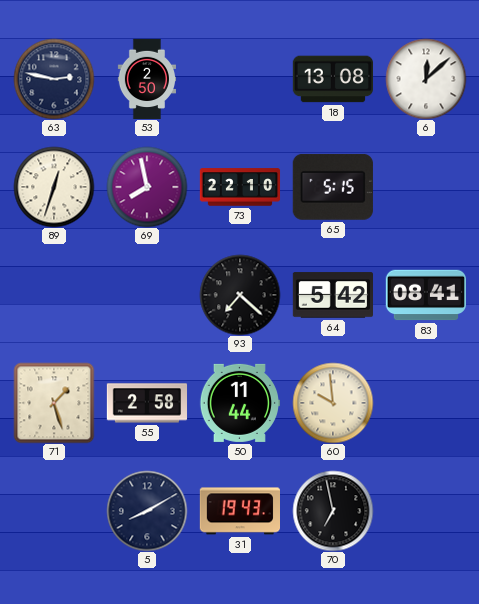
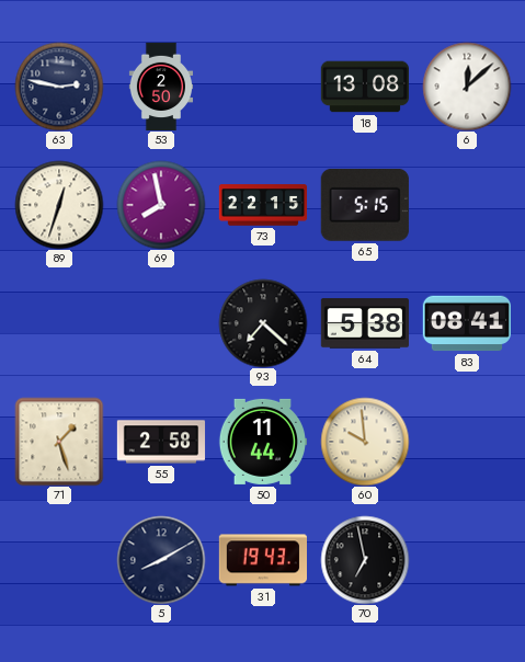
73: 22:10 -> 22:15
64: 5:42 -> 5:38
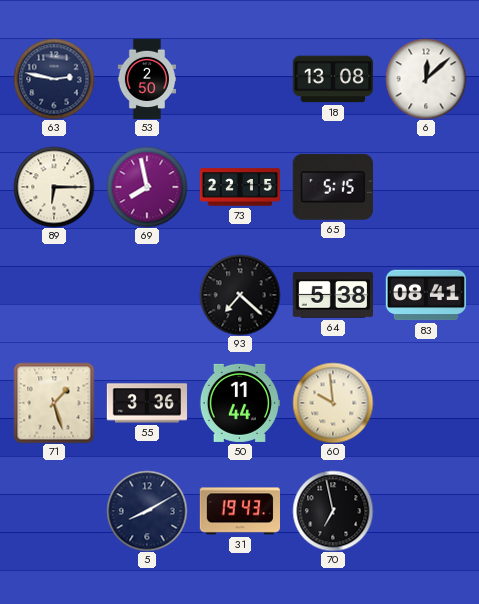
89: 12:33 -> 6:15
55: 2:58 -> 3:36
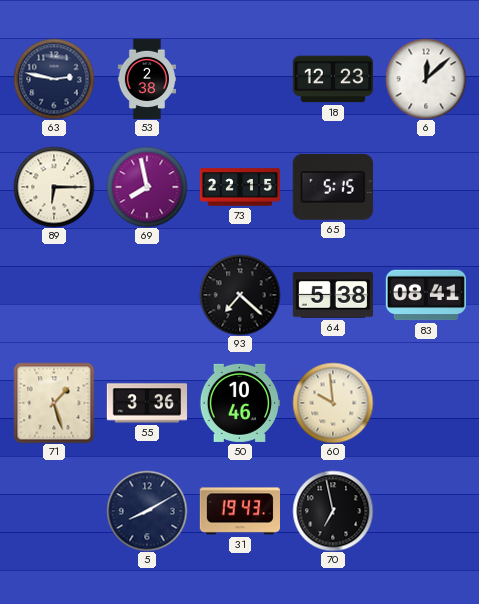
53: 2:50 -> 2:38
18: 13:08 -> 12:23
50: 11:44 -> 10:46
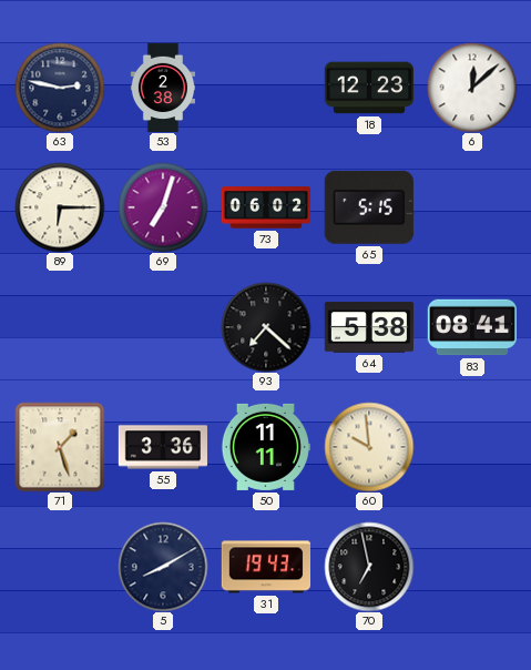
69: 7:58 -> 7:03
73: 22:15 -> 06:02
50: 10:46 -> 11:11
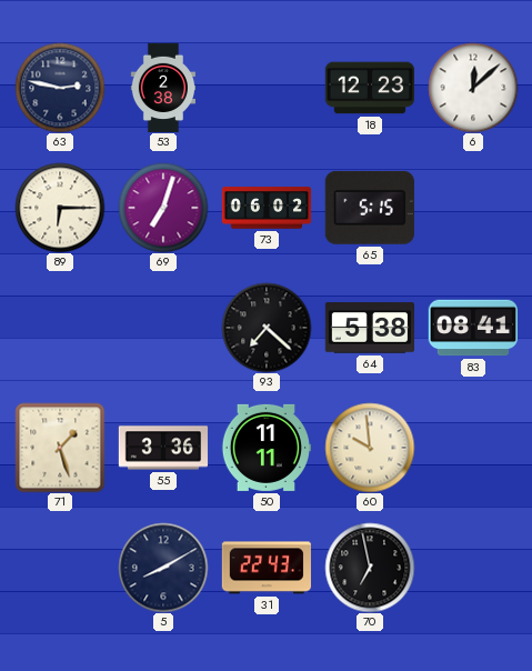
31: 19:43 -> 22:43
